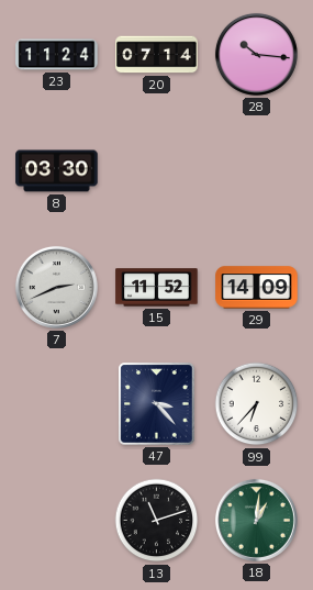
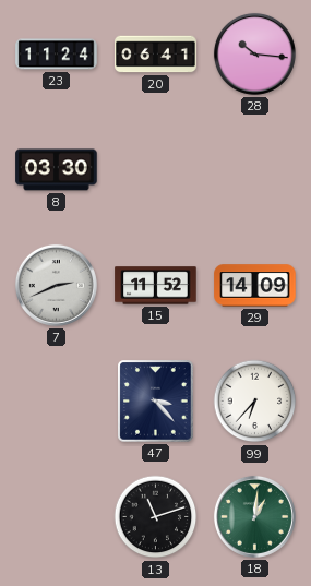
20: 07:14 -> 06:41
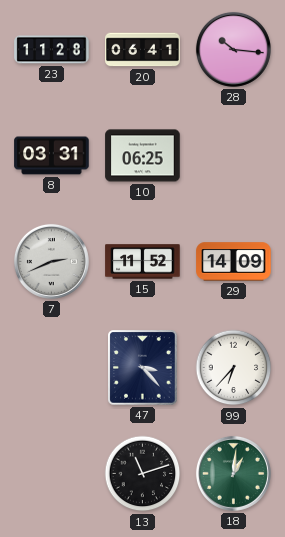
23: 11:24 -> 11:28
8: 03:30 -> 03:31
10: none -> 06:25
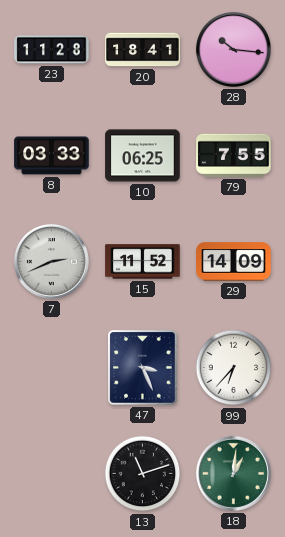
20: 06:41 -> 18:41
8: 03:31 -> 03:33
79: none -> 7:55
47: 3:23 -> 3:26
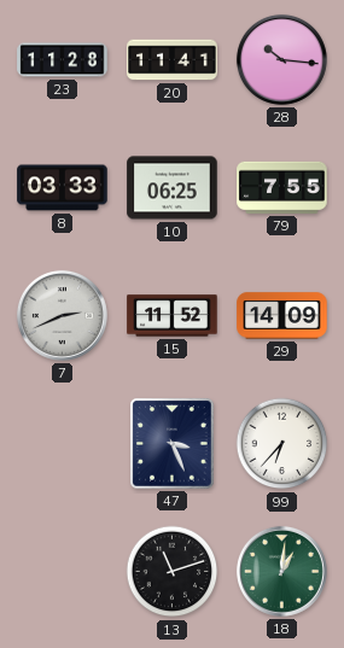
20: 18:41 -> 11:41
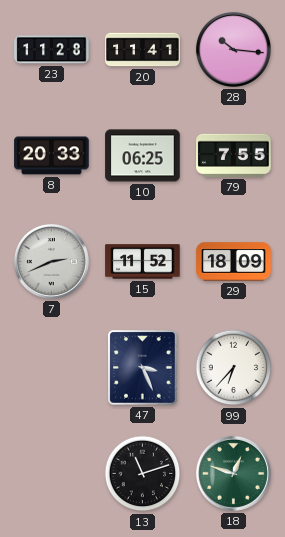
8: 03:33 -> 20:33
29: 14:09 -> 18:09
18: 1:01 -> 12:48
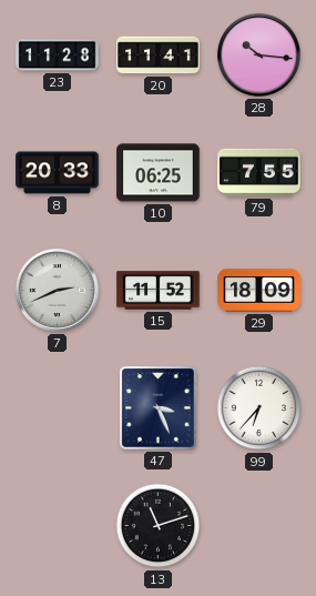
18: 12:48 -> none
